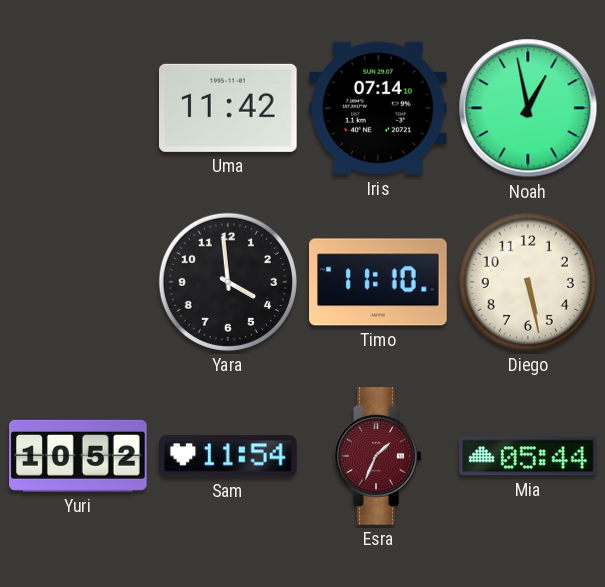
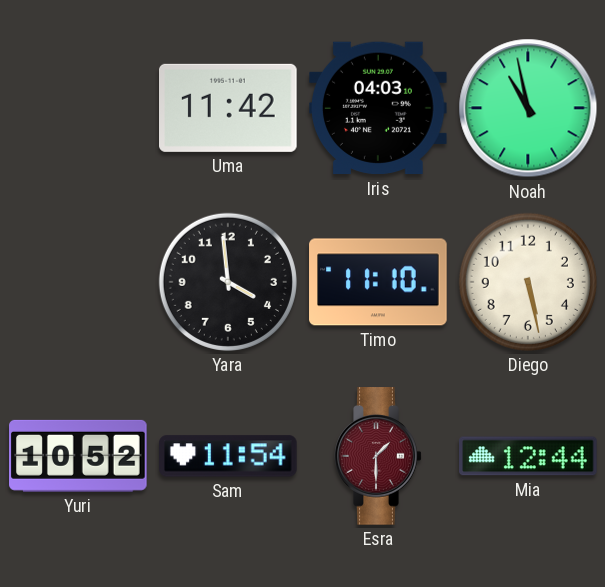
Iris: 07:14 -> 04:03
Noah: 12:58 -> 10:58
Esra: 1:34 -> 1:30
Mia: 05:44 -> 12:44
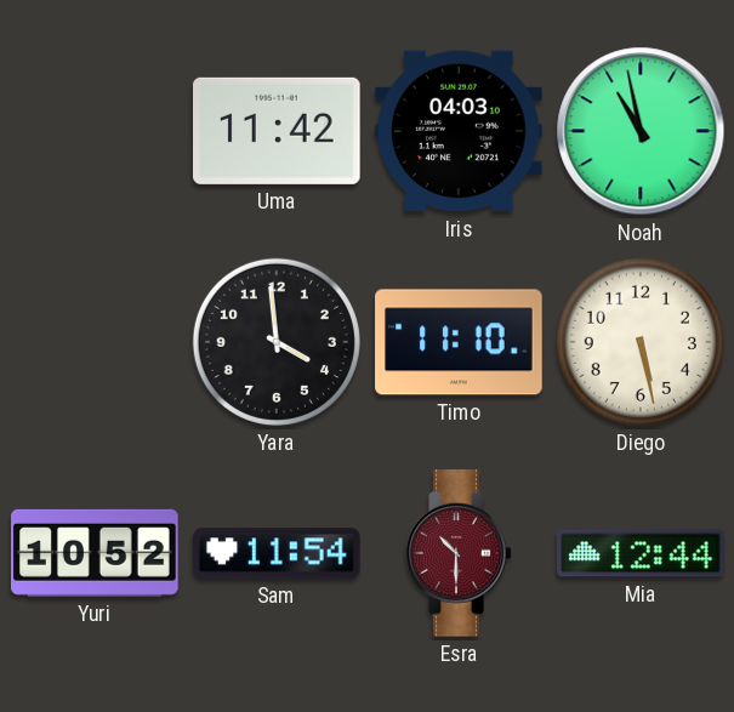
Esra: 1:30 -> 10:30
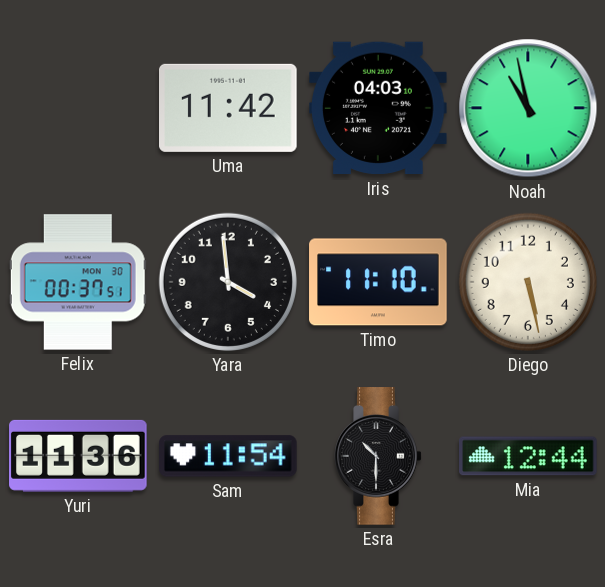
Felix: none -> 00:37
Yuri: 10:52 -> 11:36
Esra dial: burgundy -> black
